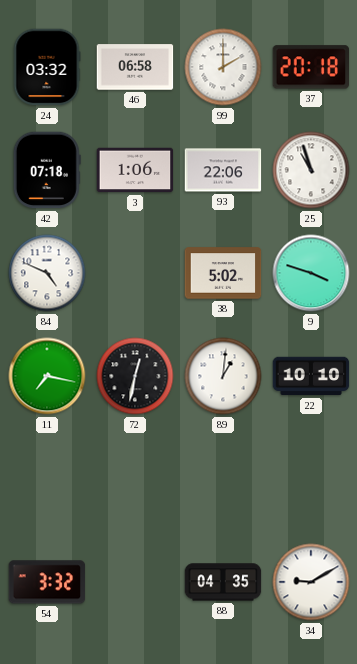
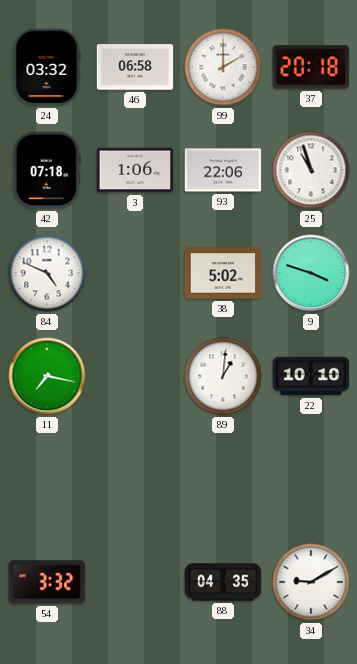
72: 12:32 -> none
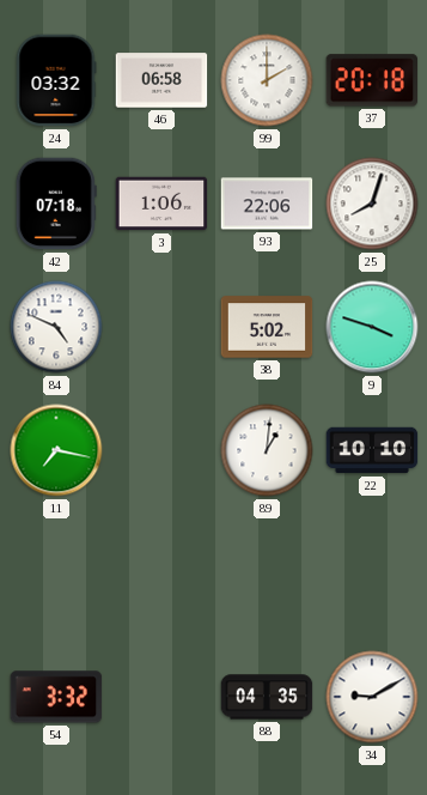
25: 10:57 -> 8:03
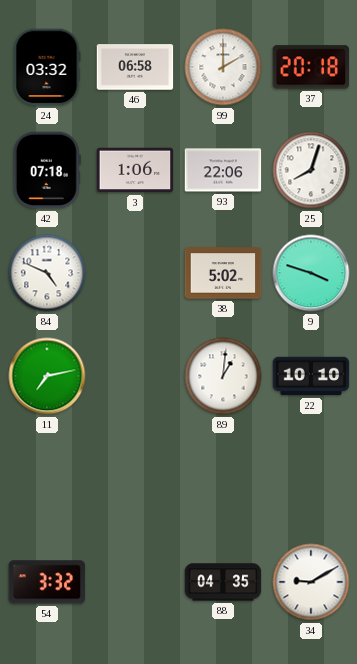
11: 7:17 -> 7:13
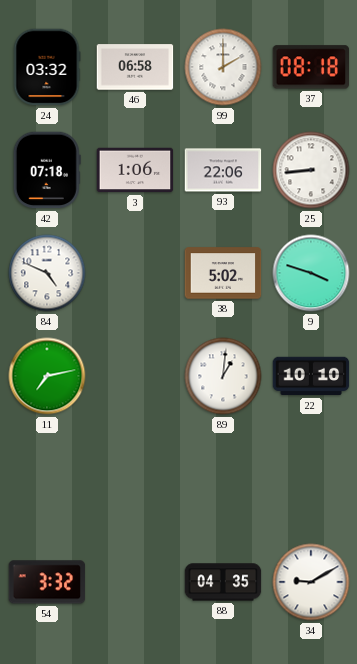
37: 20:18 -> 08:18
25: 8:03 -> 8:44
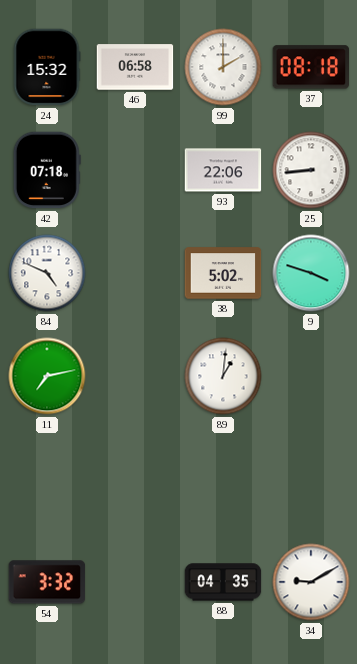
24: 03:32 -> 15:32
3: 1:06 -> none
22: 10:10 -> none
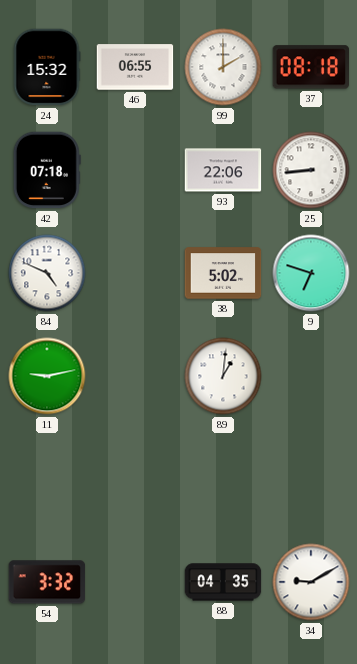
46: 06:58 -> 06:55
9: 3:48 -> 6:48
11: 7:13 -> 9:13
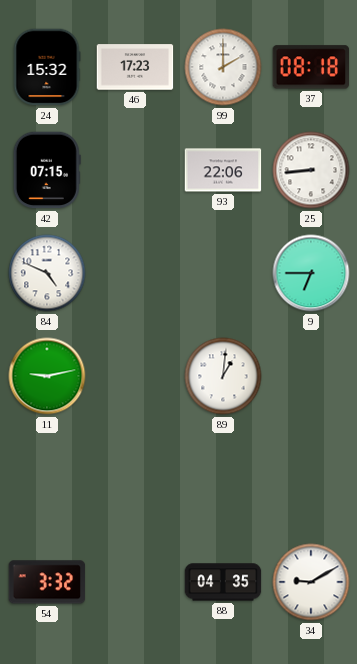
46: 06:55 -> 17:23
42: 07:18 -> 07:15
38: 5:02 -> none
9: 6:48 -> 6:45
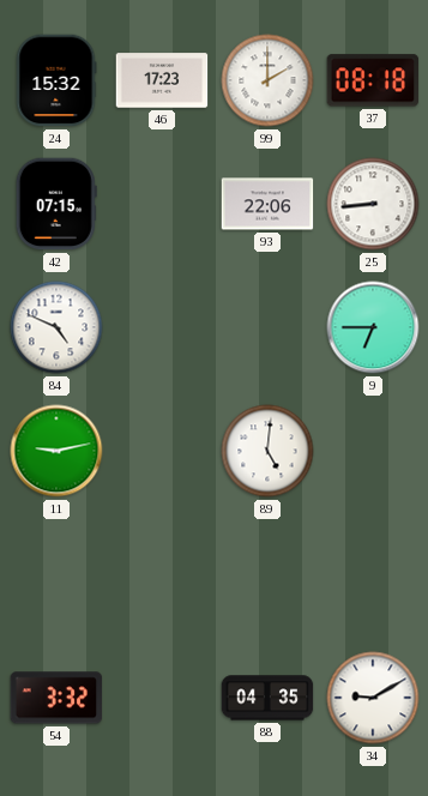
89: 1:01 -> 5:01
